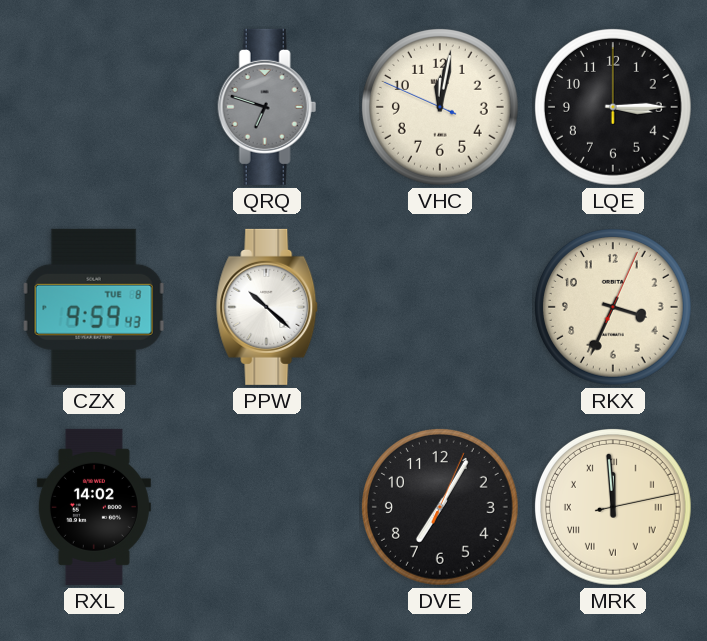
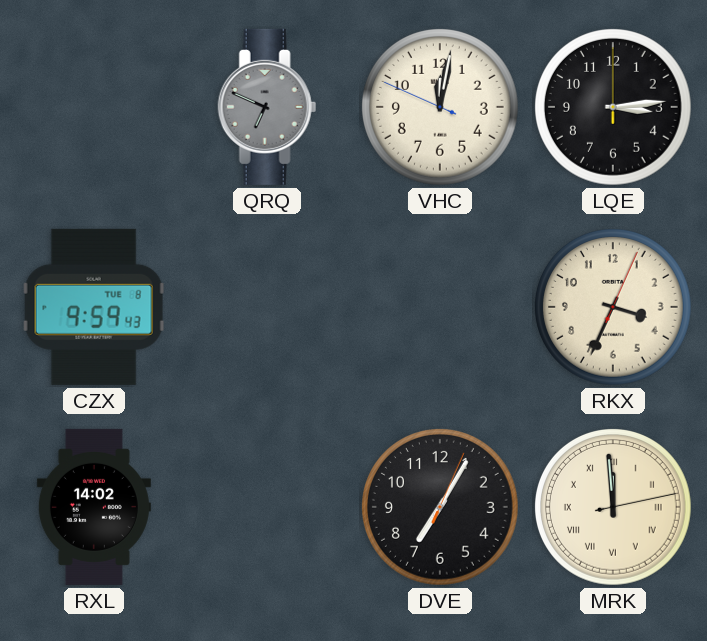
QRQ: 6:48 -> 6:49
LQE: 3:15 -> 3:14
PPW: 10:22 -> none
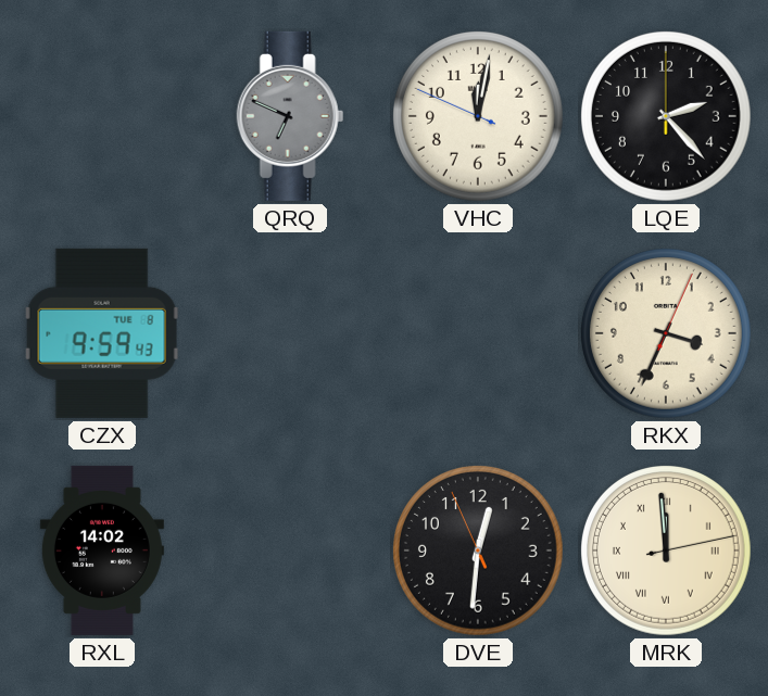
LQE: 3:14 -> 2:23
DVE: 7:05 -> 12:30
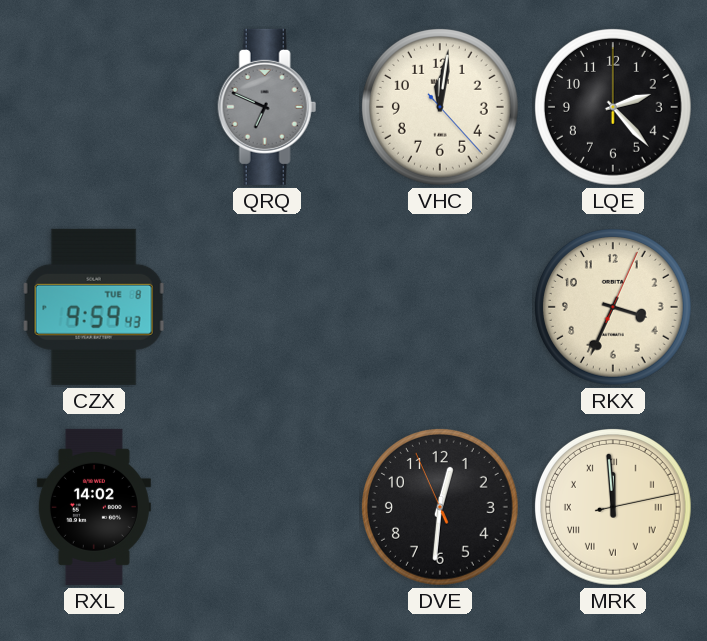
VHC: 12:01:49 -> 12:01:23
